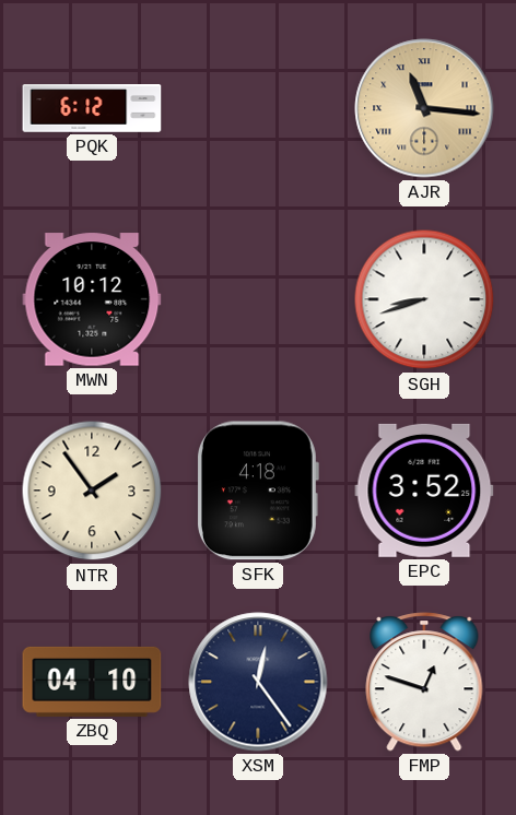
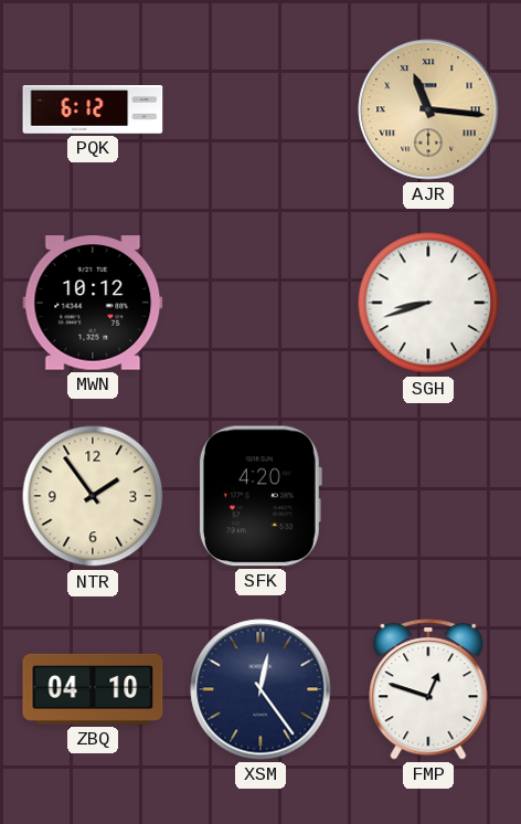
SFK: 4:18 -> 4:20
EPC: 3:52 -> none
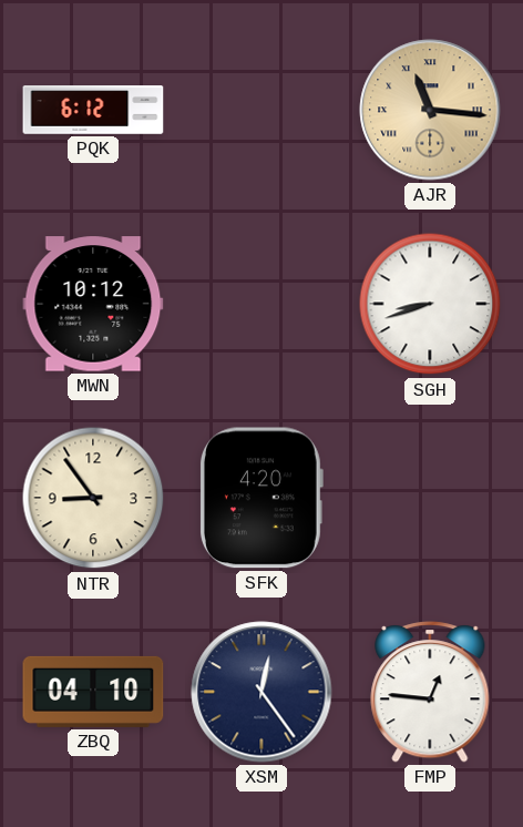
NTR: 1:54 -> 8:54
FMP: 12:48 -> 12:46
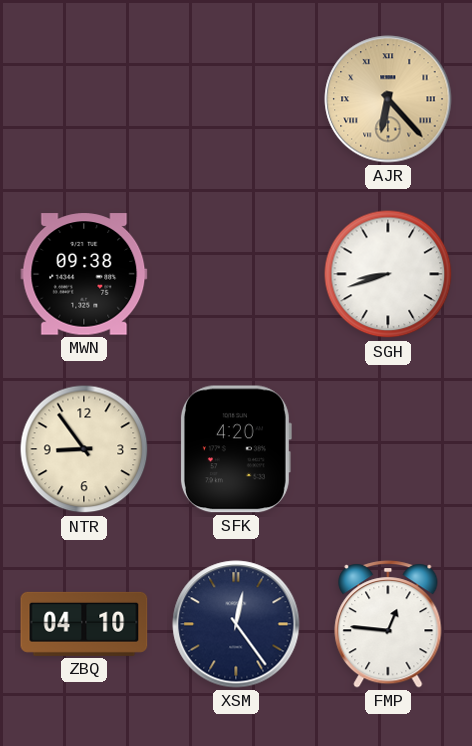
PQK: 6:12 -> none
AJR: 11:16 -> 6:23
MWN: 10:12 -> 09:38
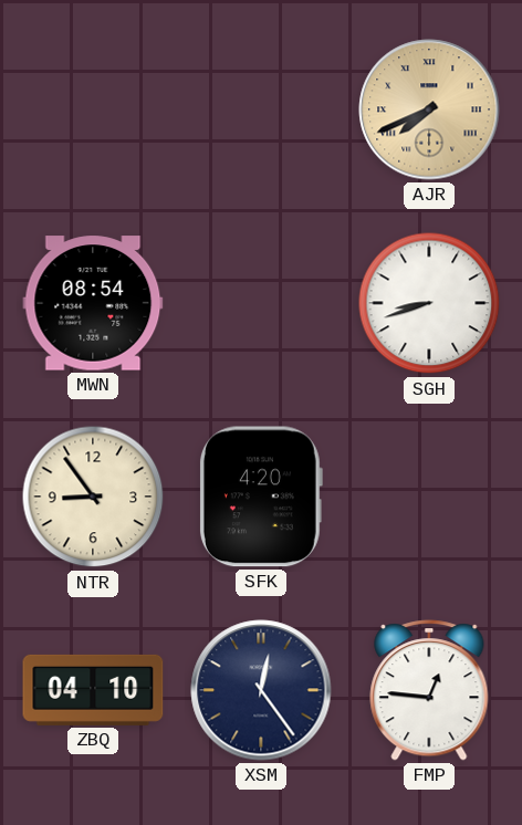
AJR: 6:23 -> 7:41
MWN: 09:38 -> 08:54
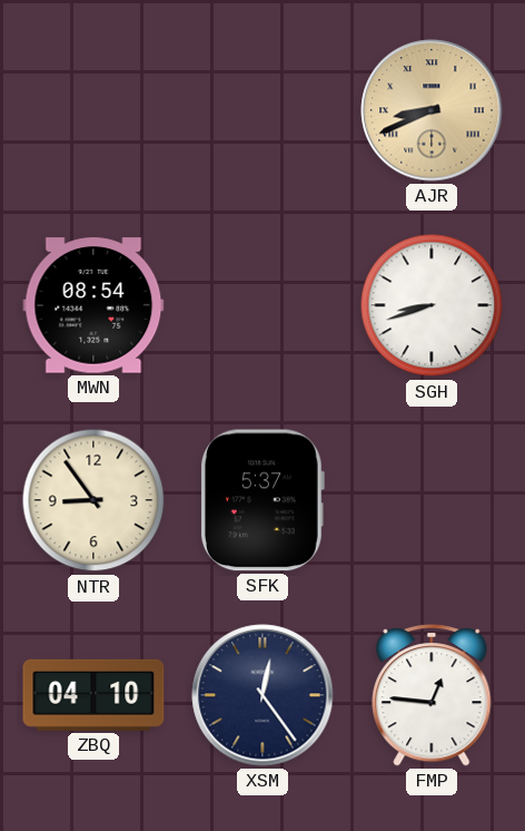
AJR: 7:41 -> 8:41
SFK: 4:20 -> 5:37
